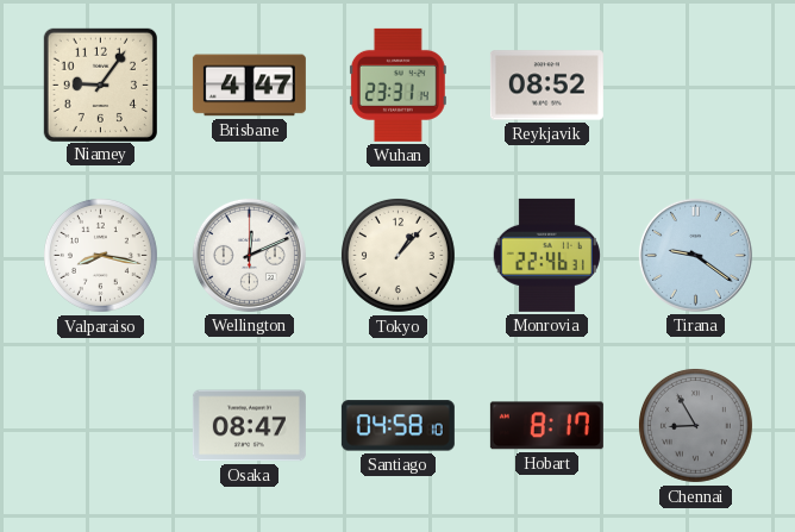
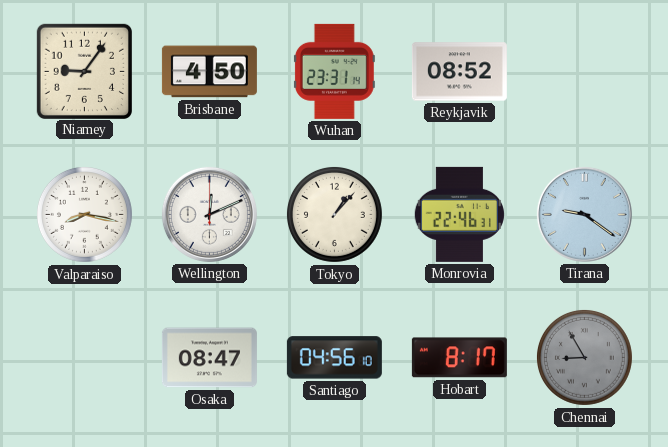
Brisbane: 4:47 -> 4:50
Santiago: 04:58 -> 04:56
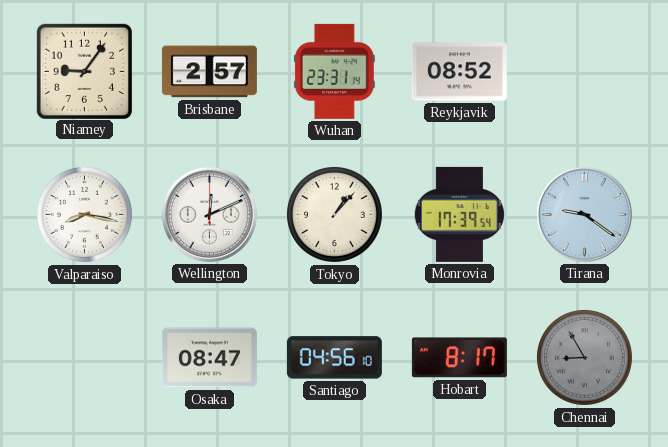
Brisbane: 4:50 -> 2:57
Monrovia: 22:46 -> 17:39
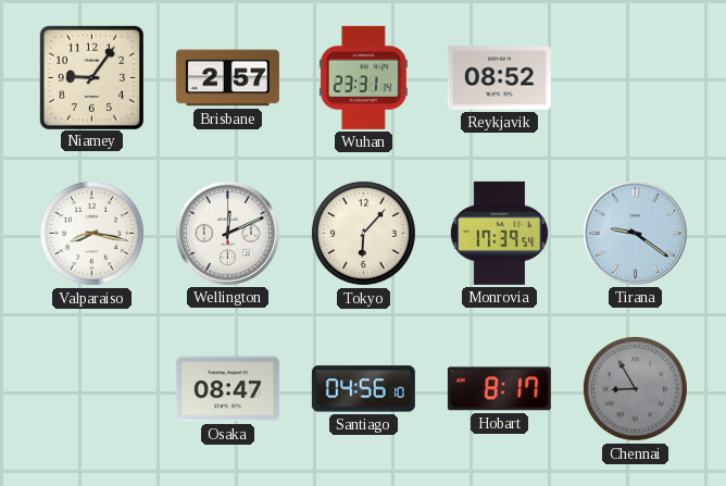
Tokyo: 1:07 -> 6:07
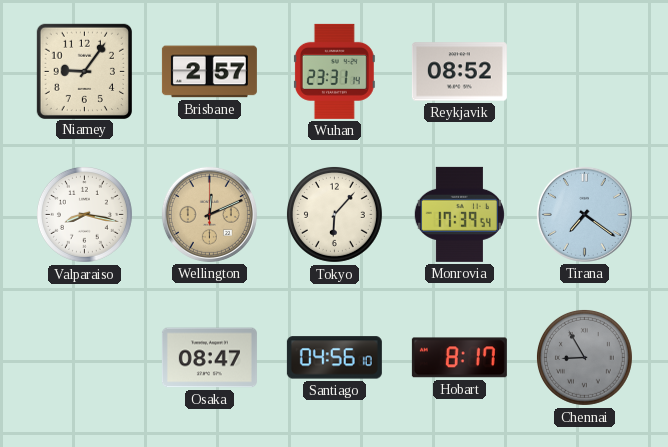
Wellington dial: white -> champagne
Tirana: 9:21 -> 7:21
